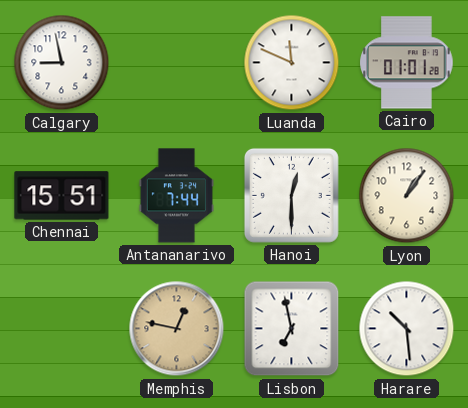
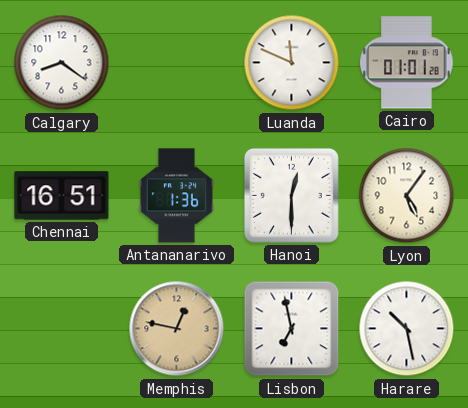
Calgary: 8:58 -> 8:21
Chennai: 15:51 -> 16:51
Antananarivo: 7:44 -> 1:36
Lyon: 1:06 -> 5:06
Harare: 10:29 -> 10:28
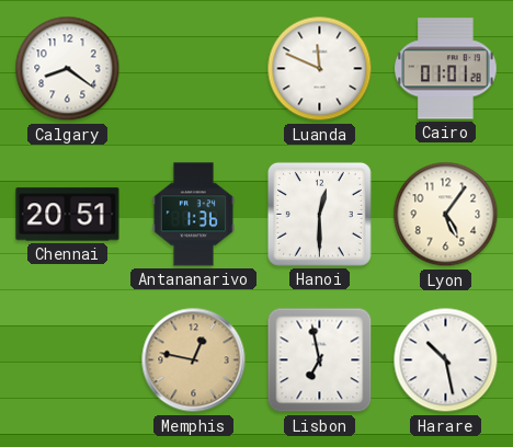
Chennai: 16:51 -> 20:51
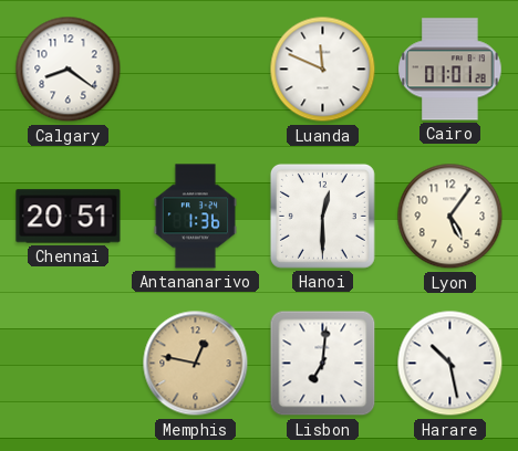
Lisbon: 6:58 -> 7:01
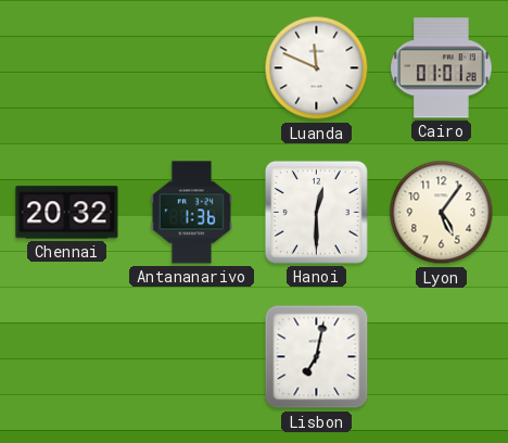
Calgary: 8:21 -> none
Chennai: 20:51 -> 20:32
Memphis: 12:47 -> none
Lisbon: 7:01 -> 7:02
Harare: 10:28 -> none
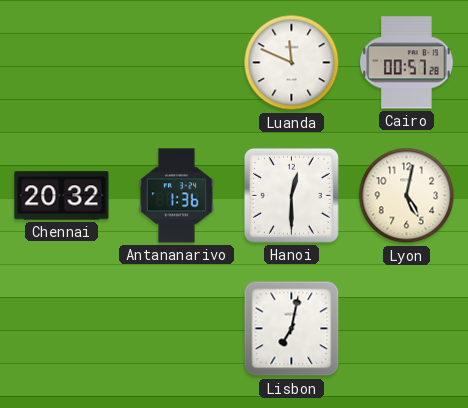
Cairo: 01:01 -> 00:57
Lyon: 5:06 -> 5:02
